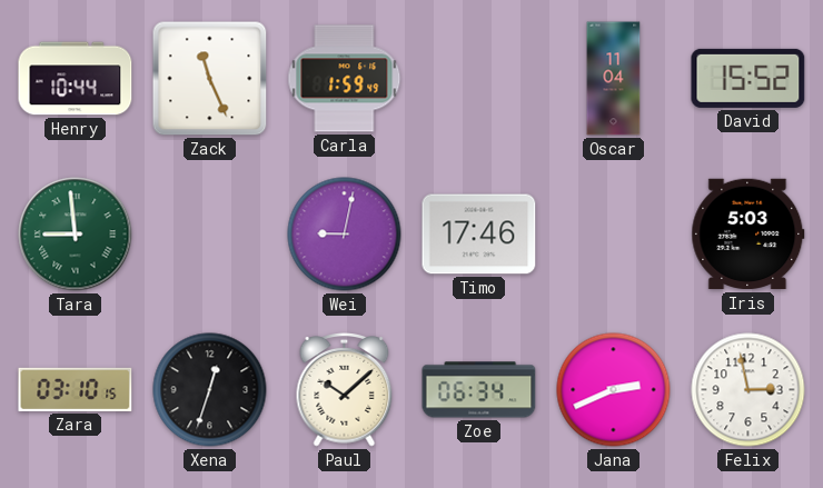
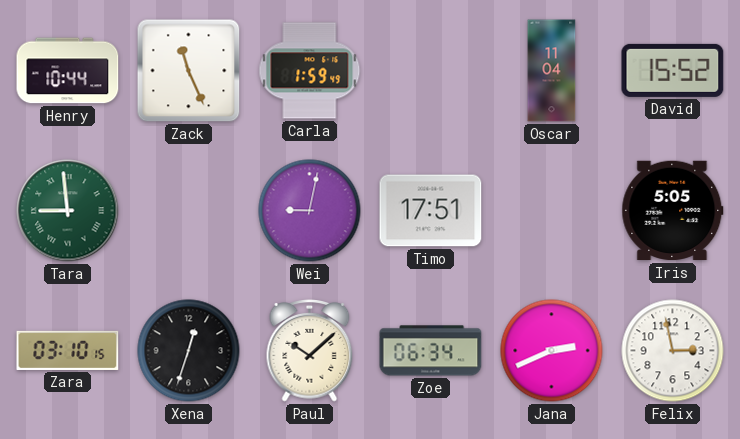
Timo: 17:46 -> 17:51
Iris: 5:03 -> 5:05
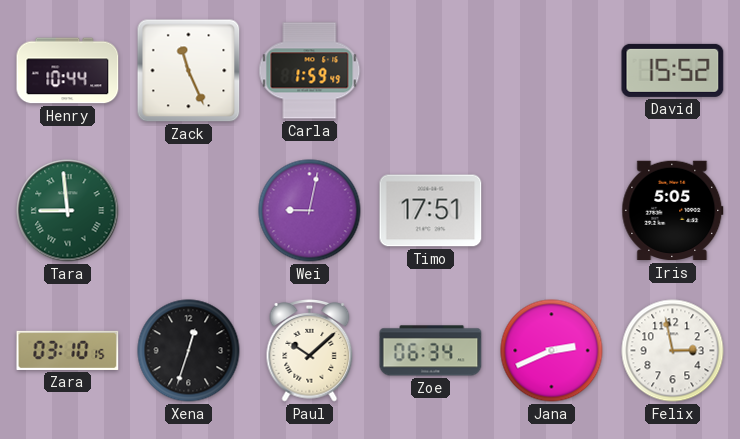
Oscar: 11:04 -> none
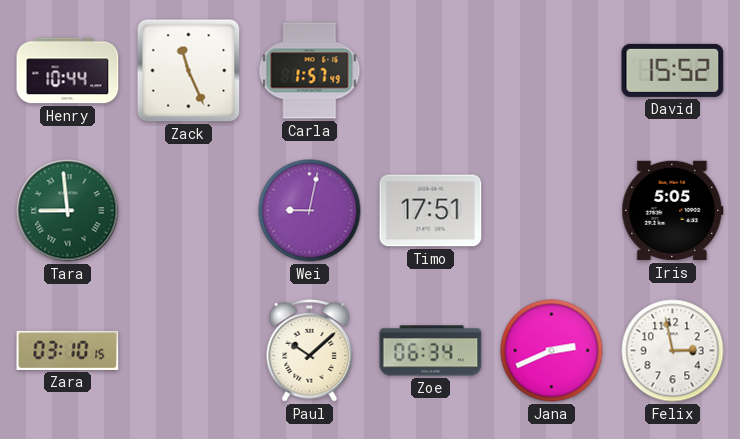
Carla: 1:59 -> 1:57
Xena: 12:33 -> none
